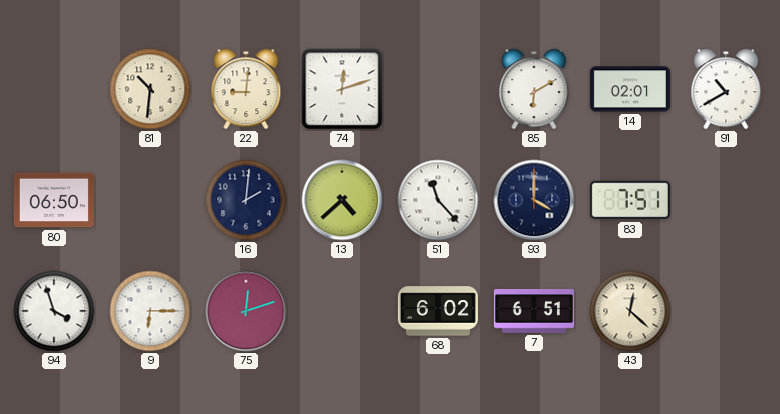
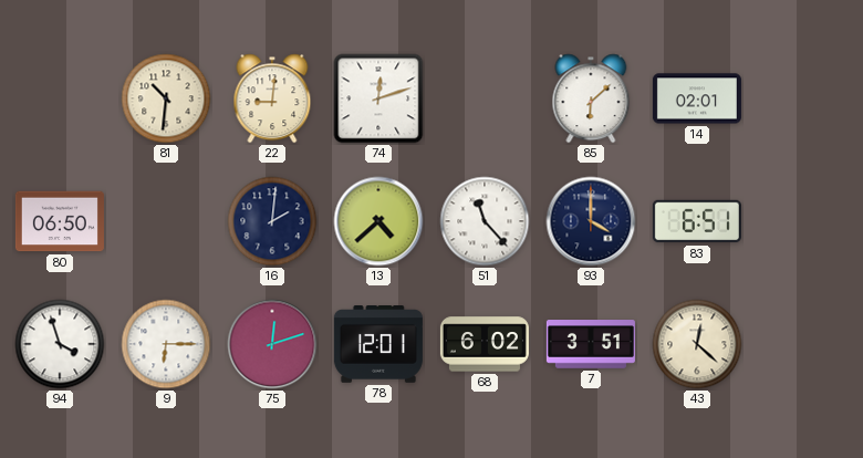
85: 6:10 -> 6:08
91: 10:40 -> none
83: 7:51 -> 6:51
78: none -> 12:01
7: 6:51 -> 3:51
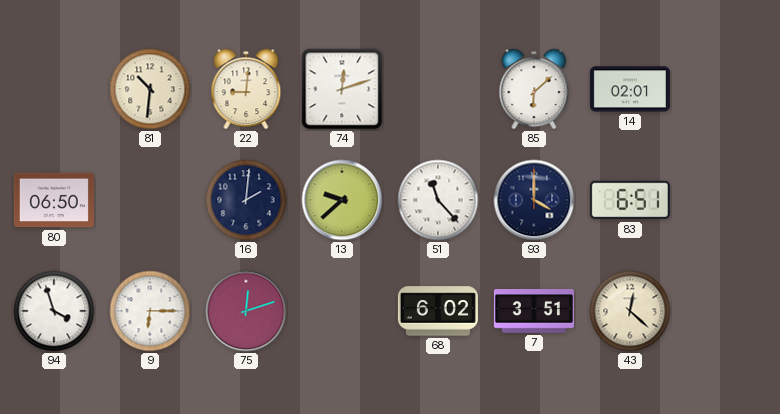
13: 4:38 -> 9:38
78: 12:01 -> none
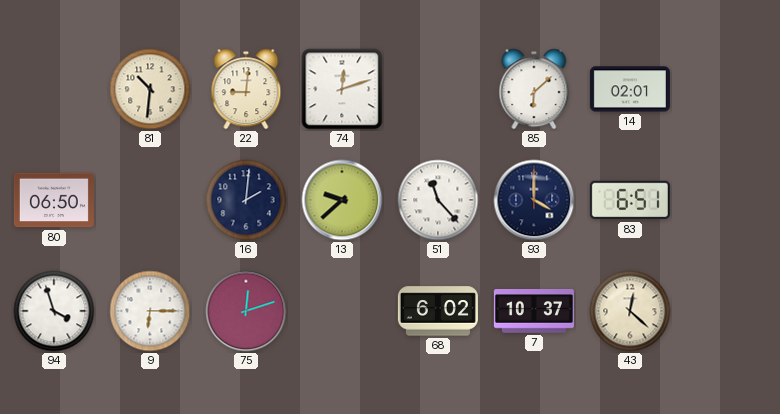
7: 3:51 -> 10:37
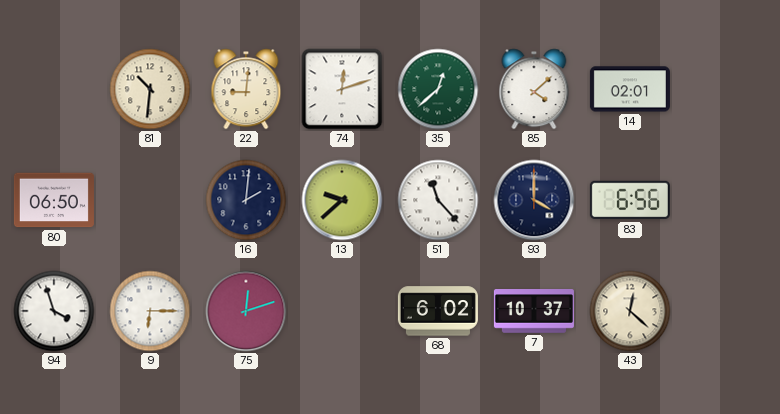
35: none -> 12:38
85: 6:08 -> 4:08
83: 6:51 -> 6:56
